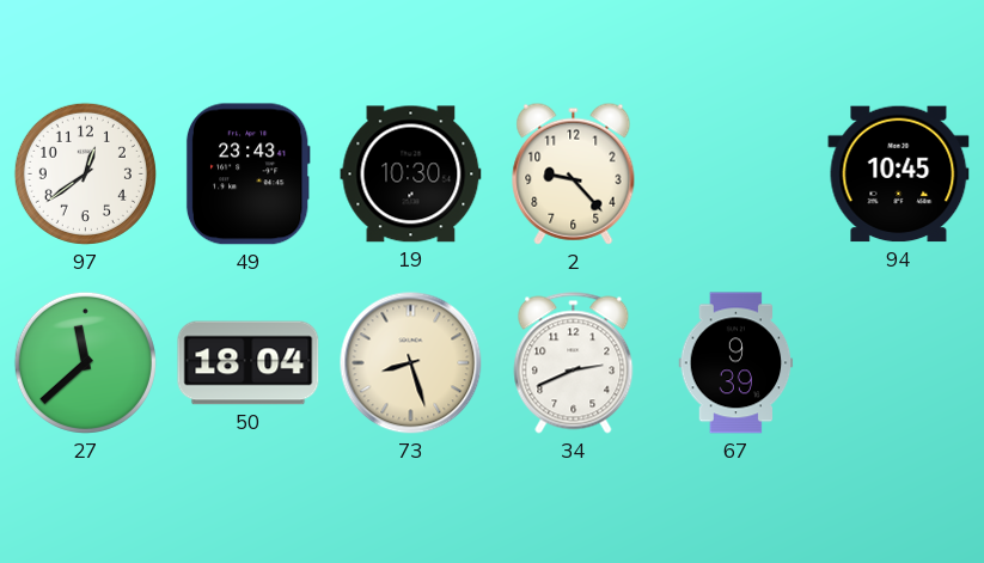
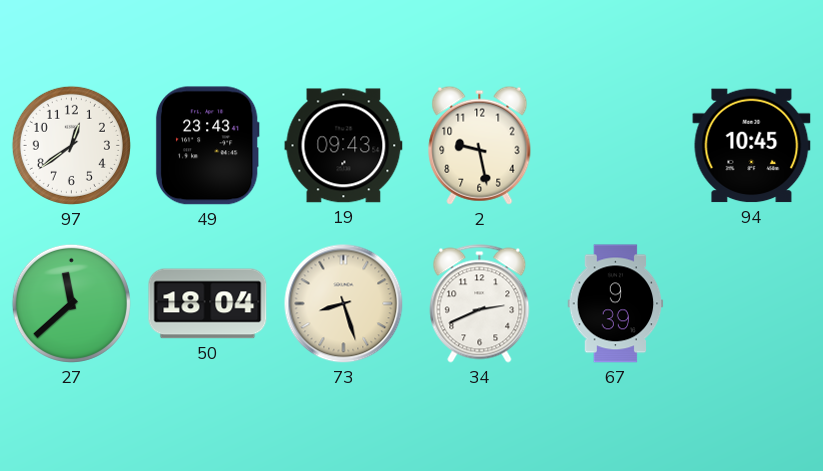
19: 10:30 -> 09:43
2: 9:23 -> 9:28
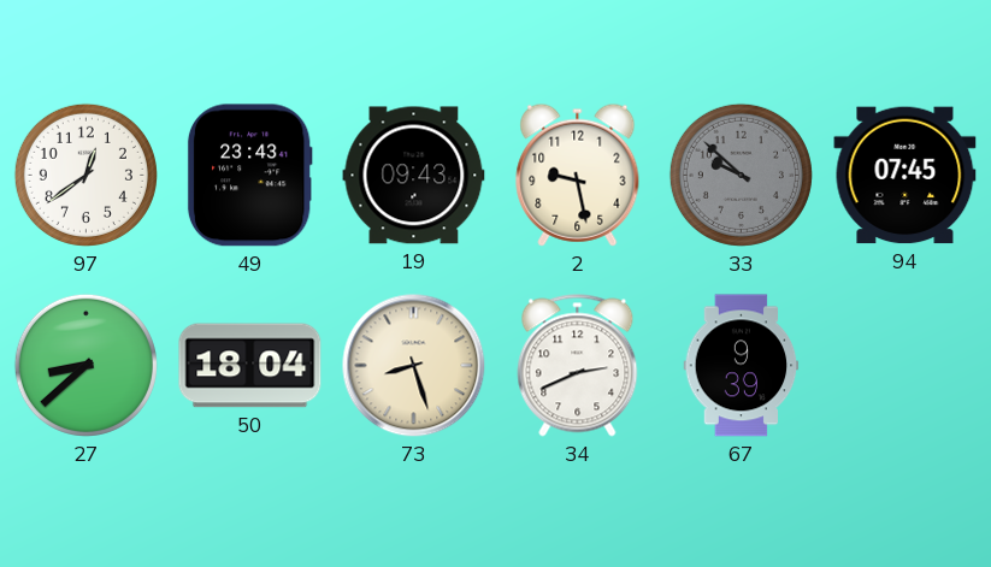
33: none -> 9:52
94: 10:45 -> 07:45
27: 11:38 -> 8:38
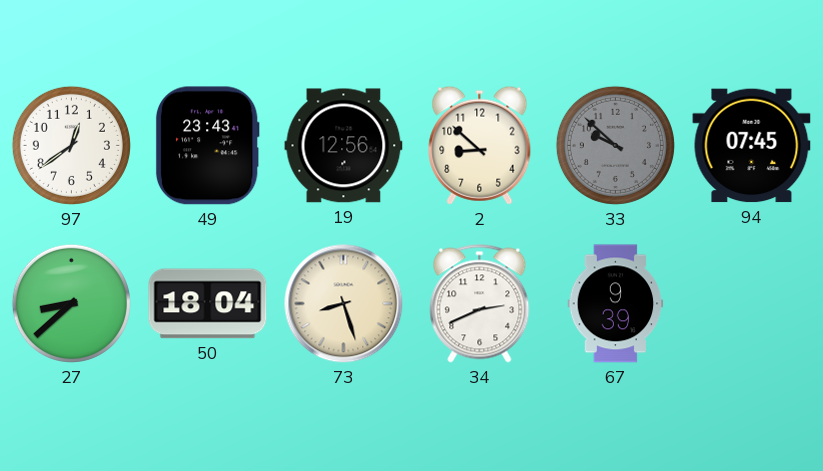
19: 09:43 -> 12:56
2: 9:28 -> 8:52
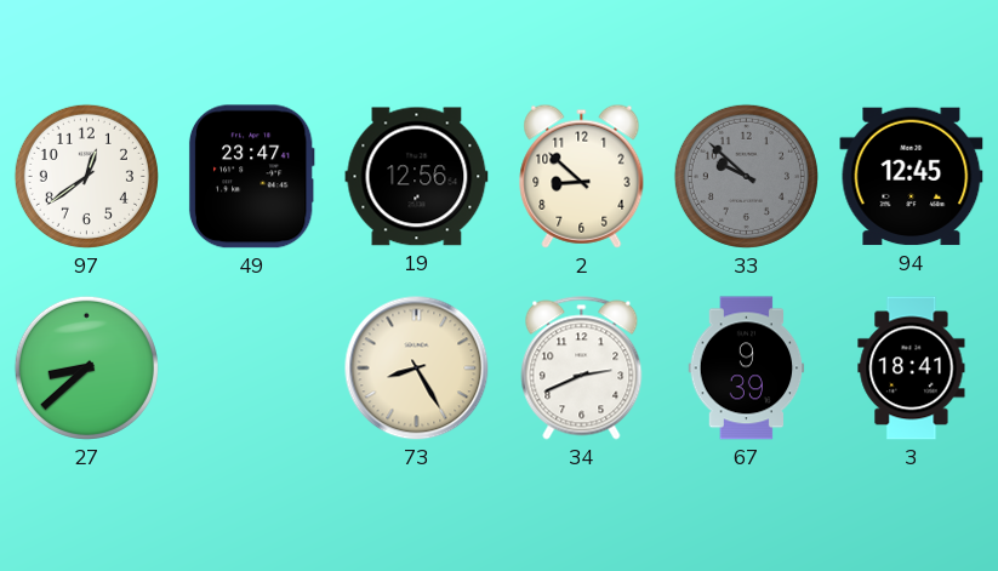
49: 23:43 -> 23:47
94: 07:45 -> 12:45
50: 18:04 -> none
73: 8:27 -> 8:25
3: none -> 18:41
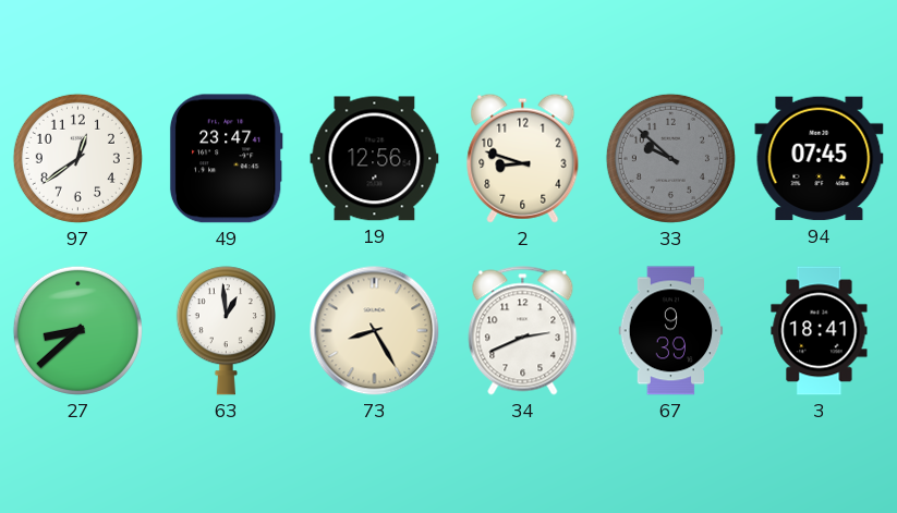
2: 8:52 -> 8:48
94: 12:45 -> 07:45
63: none -> 12:59
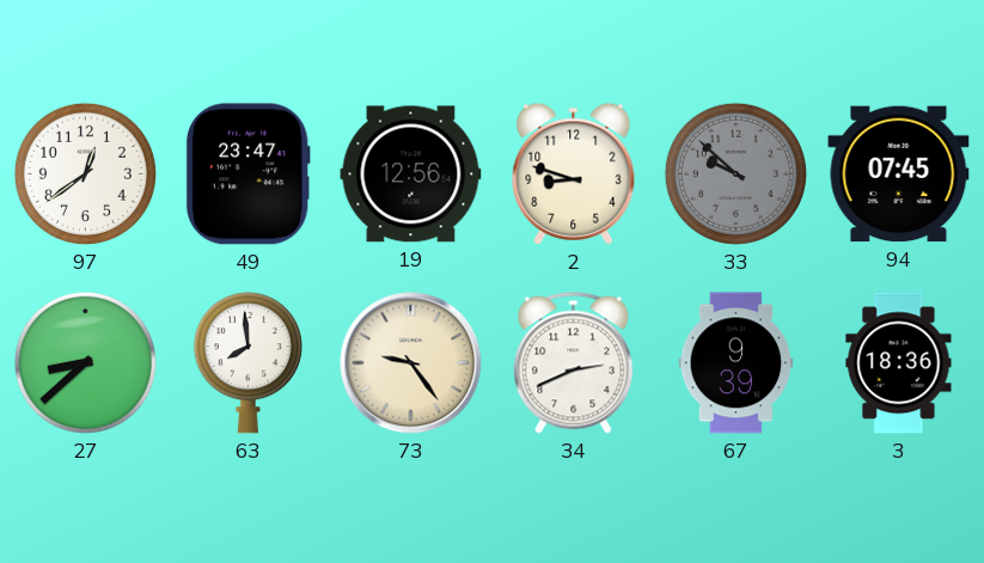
63: 12:59 -> 7:59
73: 8:25 -> 9:24
3: 18:41 -> 18:36
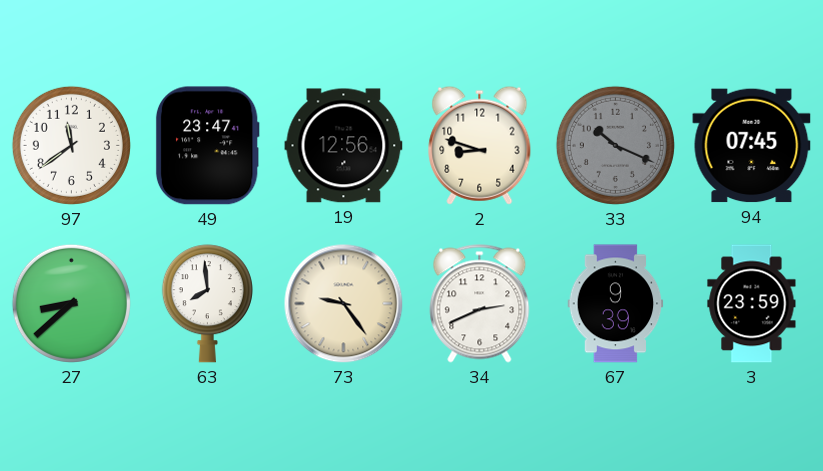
97: 12:39 -> 11:39
33: 9:52 -> 10:19
3: 18:36 -> 23:59
